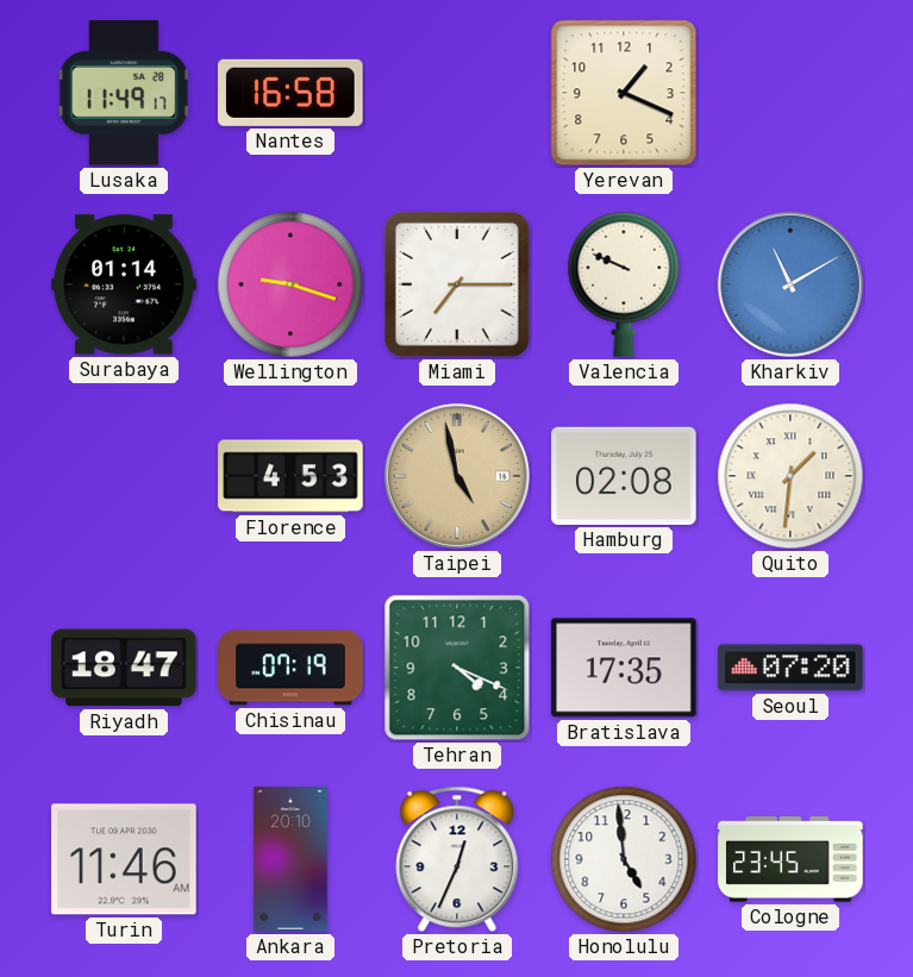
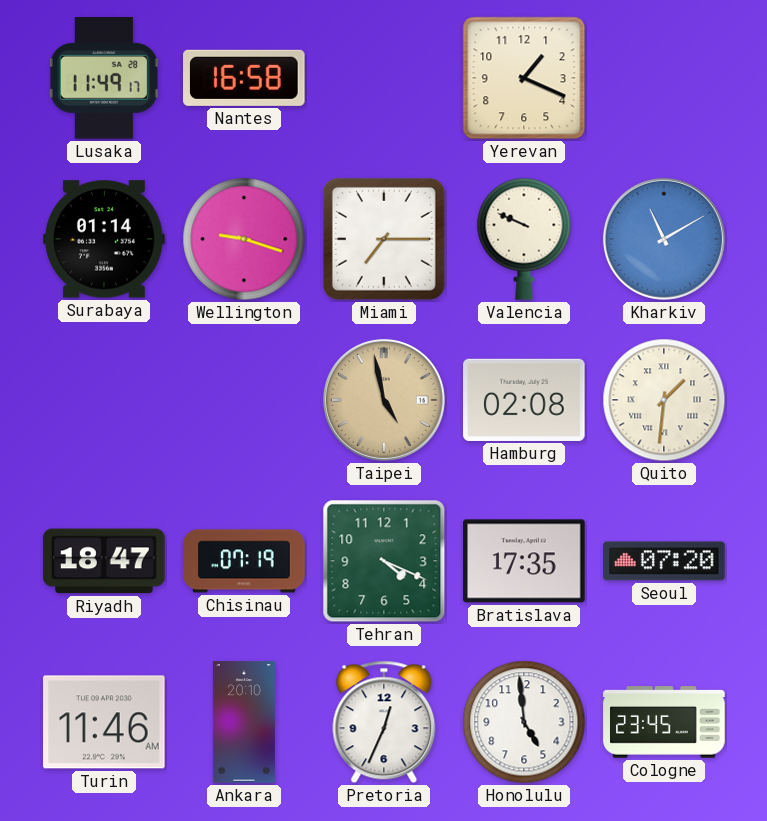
Florence: 4:53 -> none
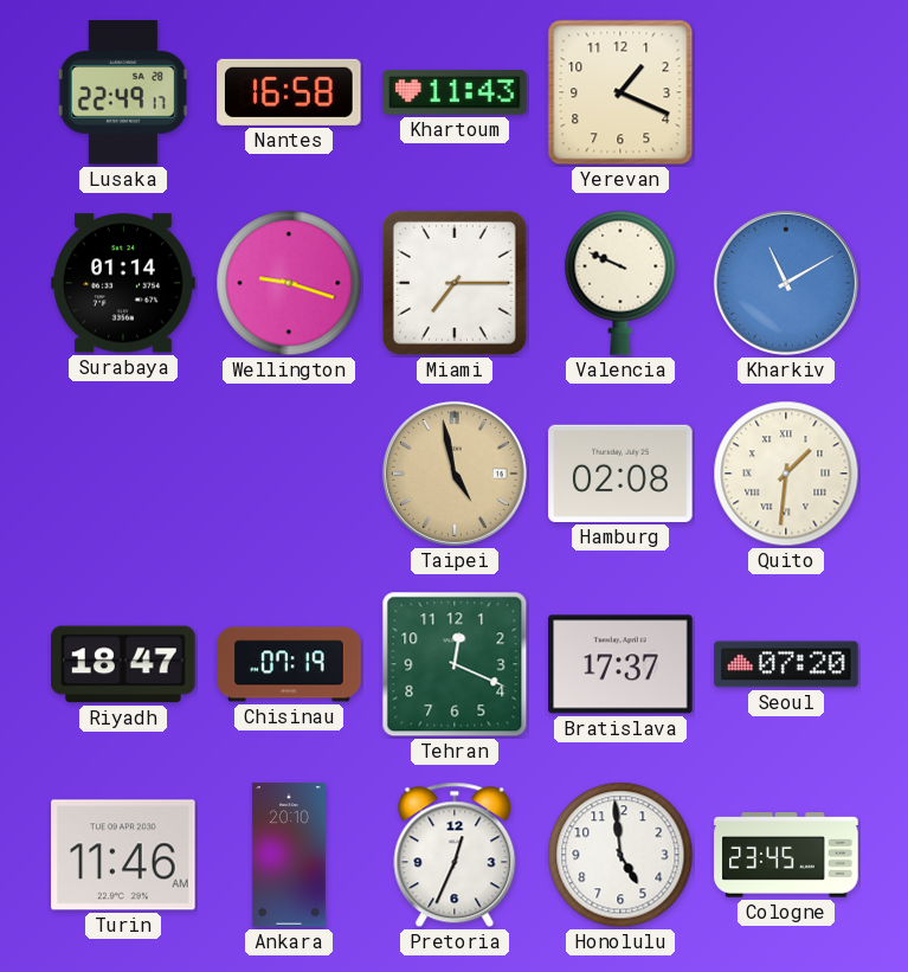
Lusaka: 11:49 -> 22:49
Khartoum: none -> 11:43
Tehran: 4:19 -> 12:19
Bratislava: 17:35 -> 17:37
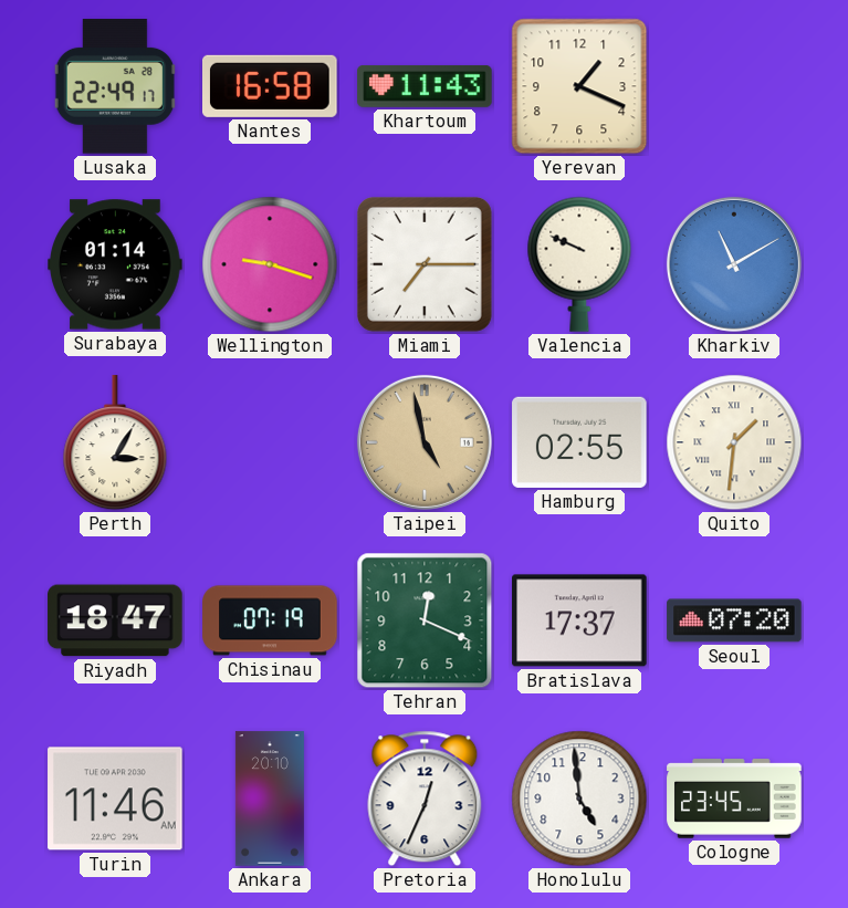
Perth: none -> 3:05
Hamburg: 02:08 -> 02:55
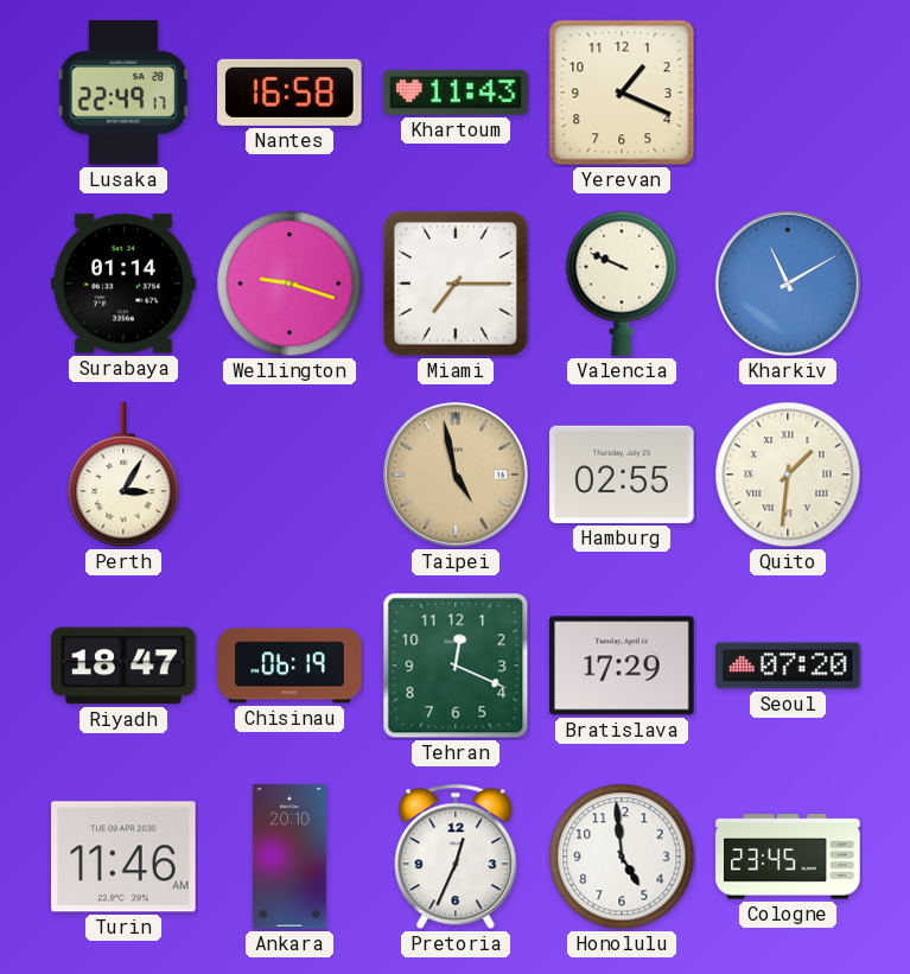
Chisinau: 07:19 -> 06:19
Bratislava: 17:37 -> 17:29
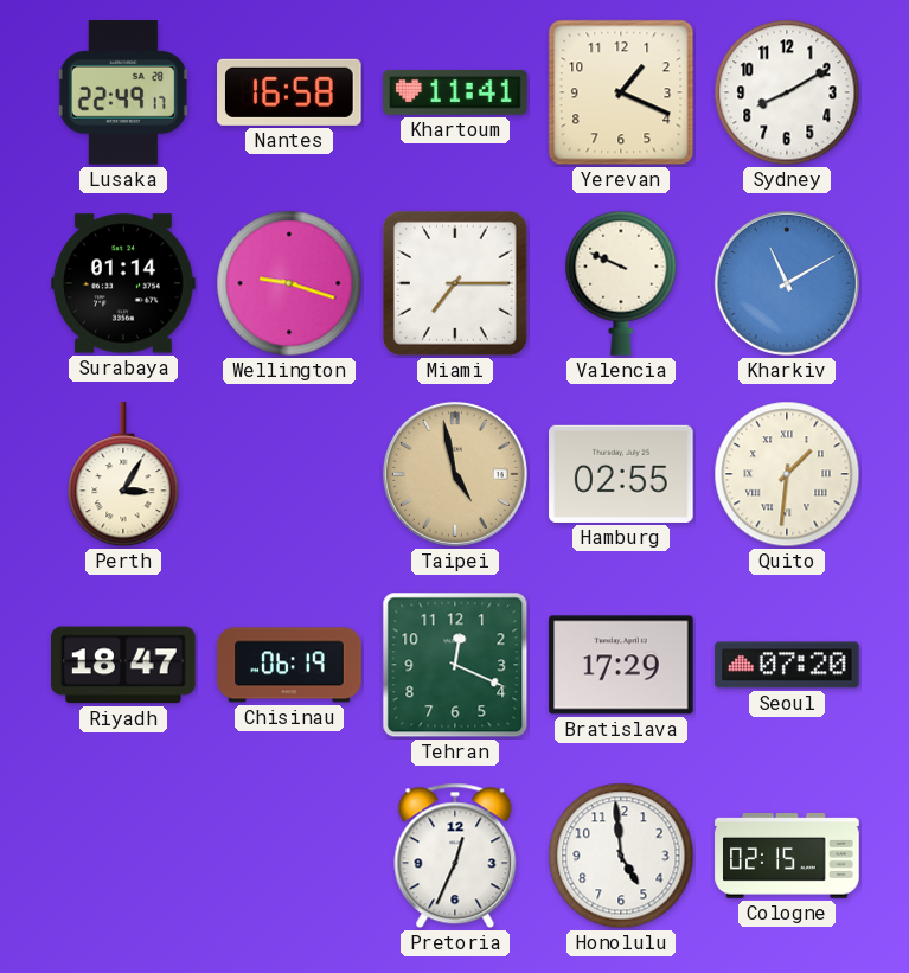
Khartoum: 11:43 -> 11:41
Sydney: none -> 8:10
Turin: 11:46 -> none
Ankara: 20:10 -> none
Cologne: 23:45 -> 02:15
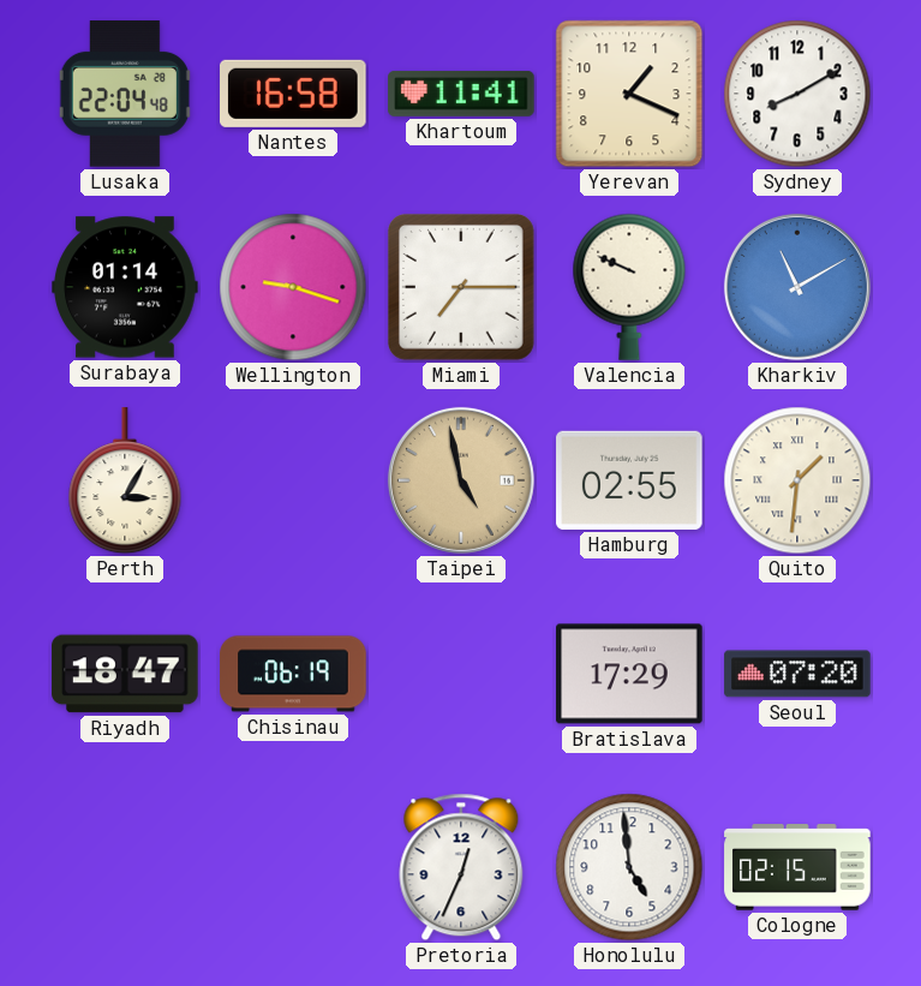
Lusaka: 22:49 -> 22:04
Tehran: 12:19 -> none
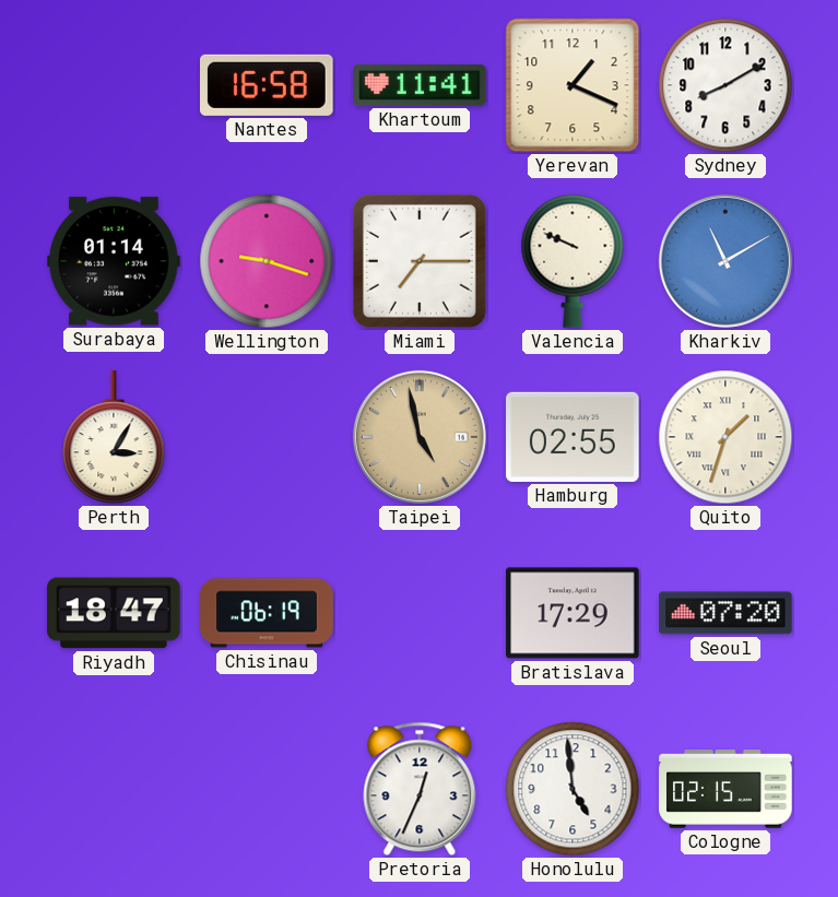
Lusaka: 22:04 -> none
Quito: 1:31 -> 1:33
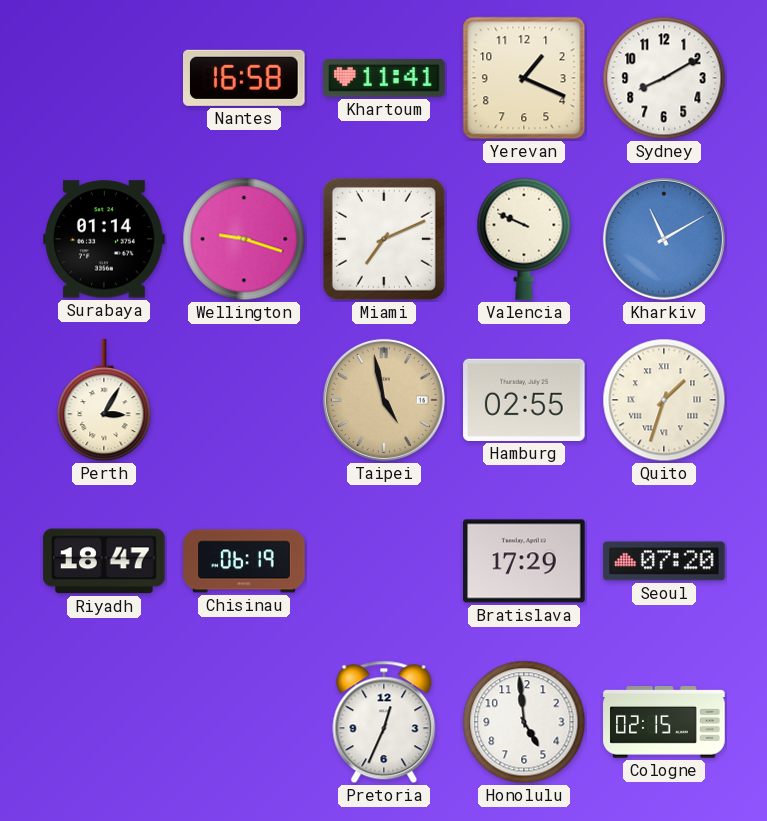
Miami: 7:15 -> 7:11
